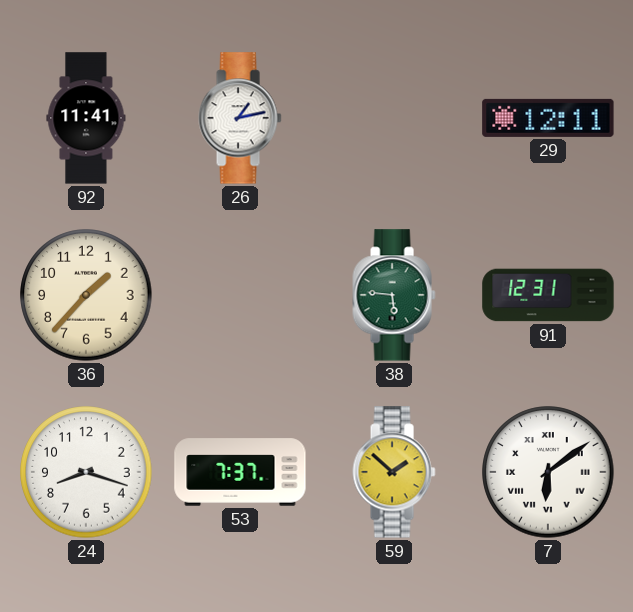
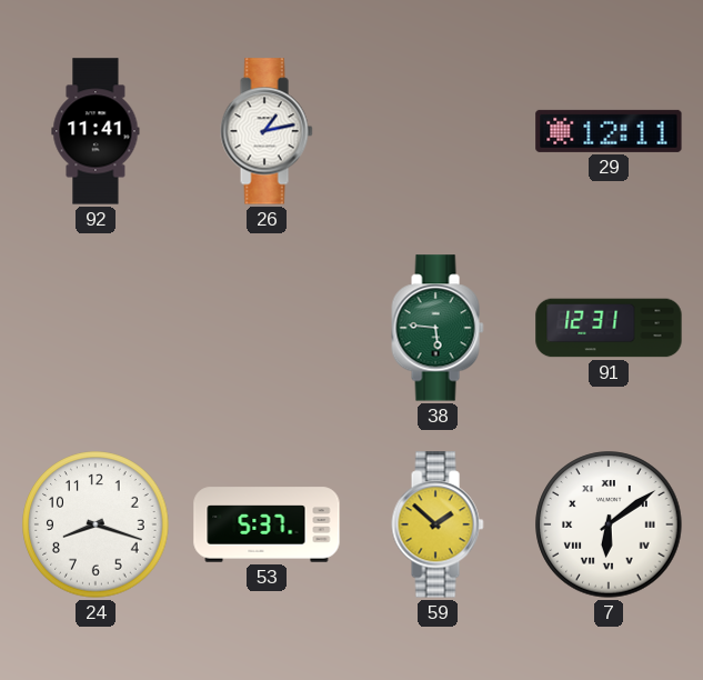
36: 1:37 -> none
53: 7:37 -> 5:37
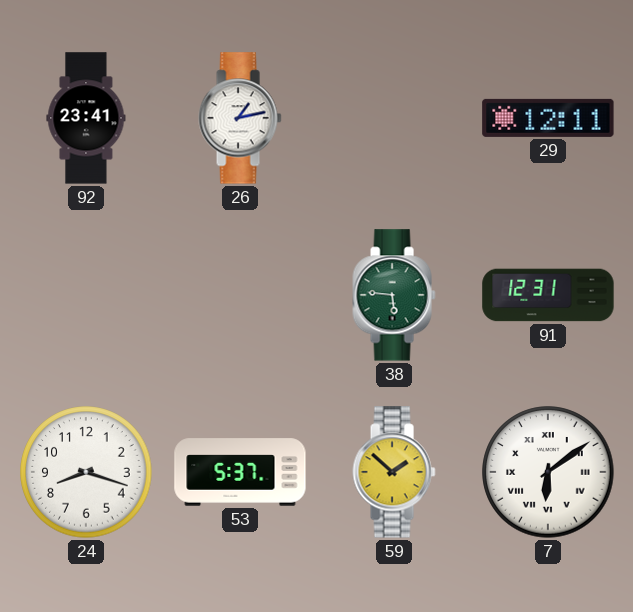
92: 11:41 -> 23:41
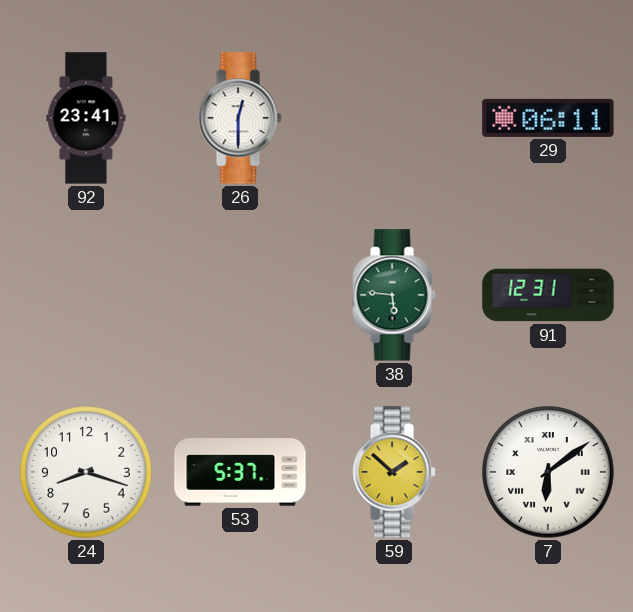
26: 1:13 -> 12:30
29: 12:11 -> 06:11
